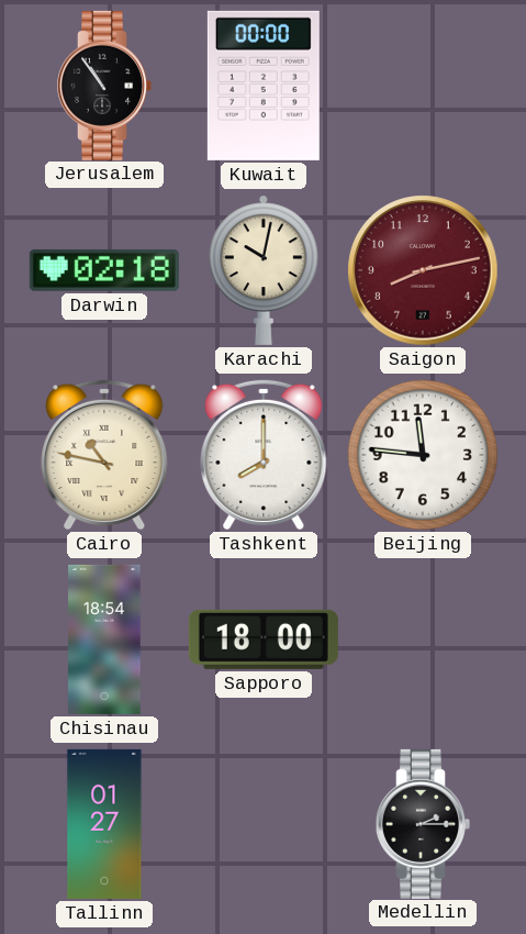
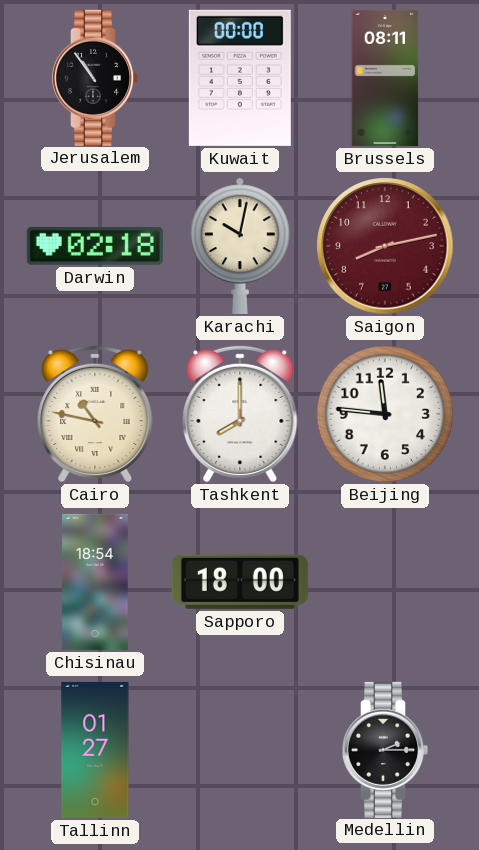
Brussels: none -> 08:11
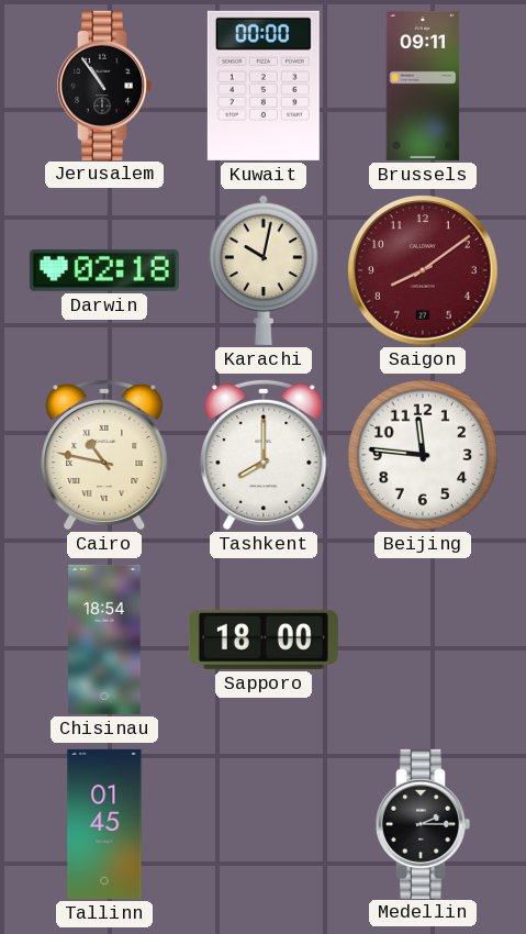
Brussels: 08:11 -> 09:11
Saigon: 8:13 -> 8:09
Tallinn: 01:27 -> 01:45
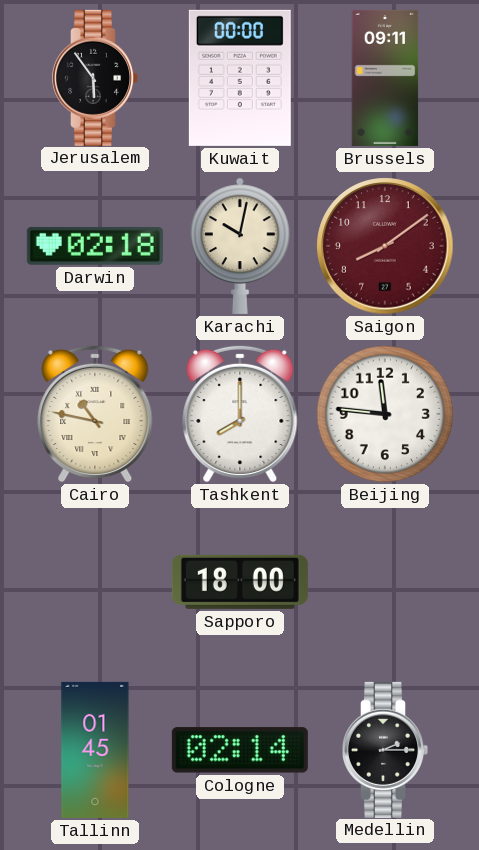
Jerusalem: 10:54 -> 5:54
Chisinau: 18:54 -> none
Cologne: none -> 02:14
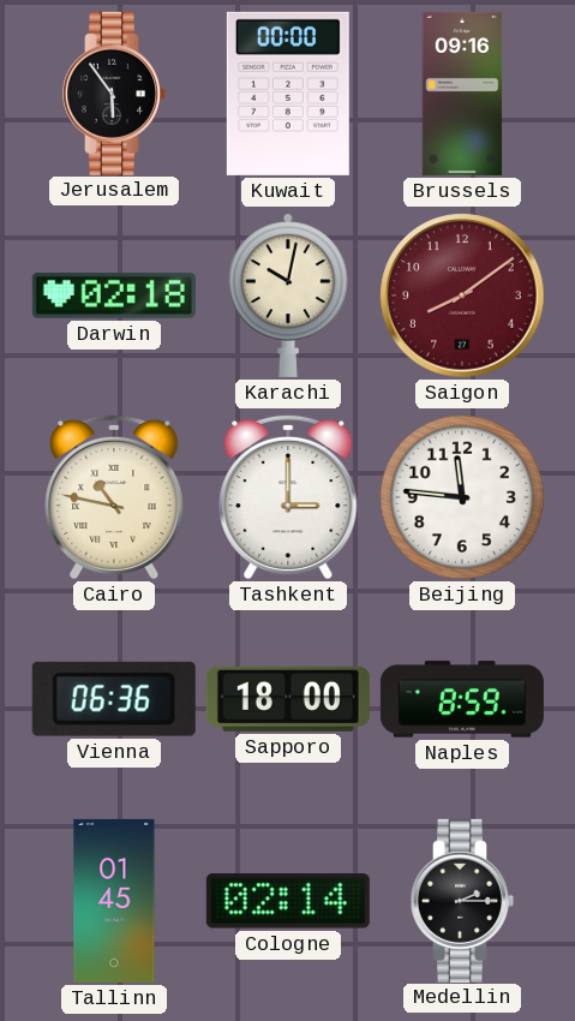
Brussels: 09:11 -> 09:16
Tashkent: 8:00 -> 3:00
Vienna: none -> 06:36
Naples: none -> 8:59
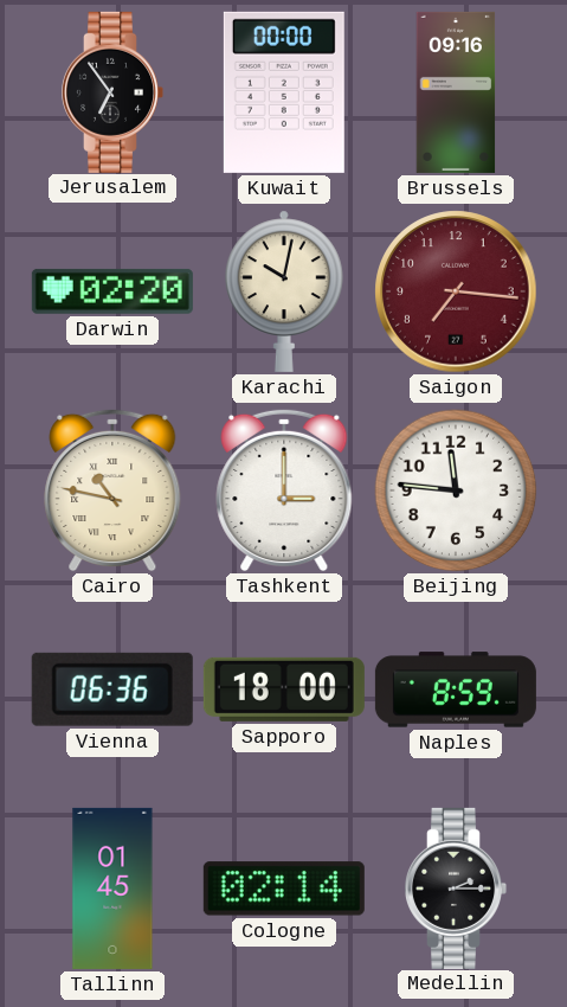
Jerusalem: 5:54 -> 6:54
Darwin: 02:18 -> 02:20
Saigon: 8:09 -> 7:16
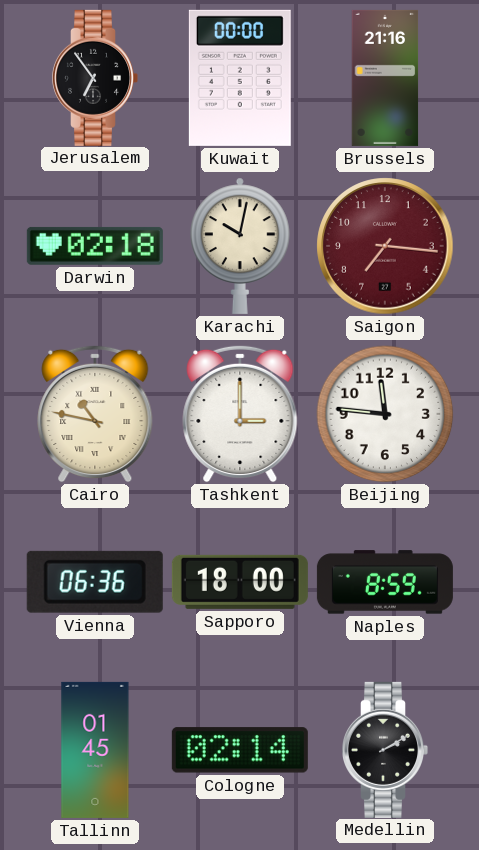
Brussels: 09:16 -> 21:16
Darwin: 02:20 -> 02:18
Medellin: 2:15 -> 2:10
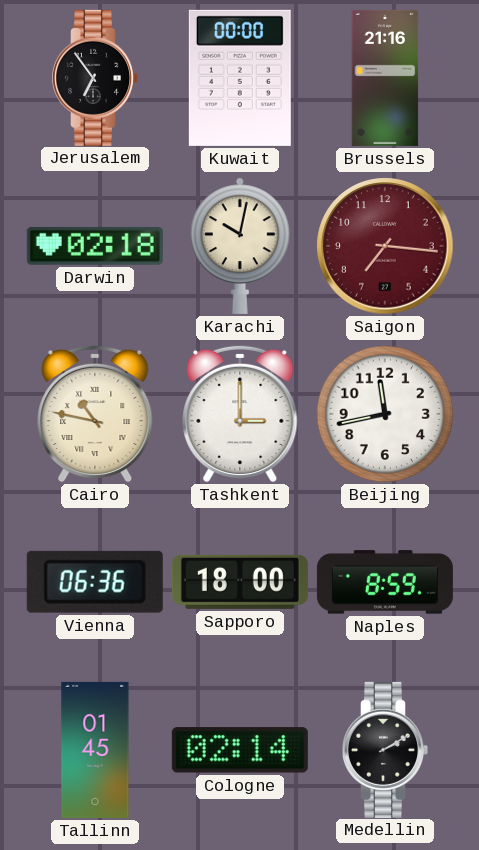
Beijing: 11:46 -> 11:43
